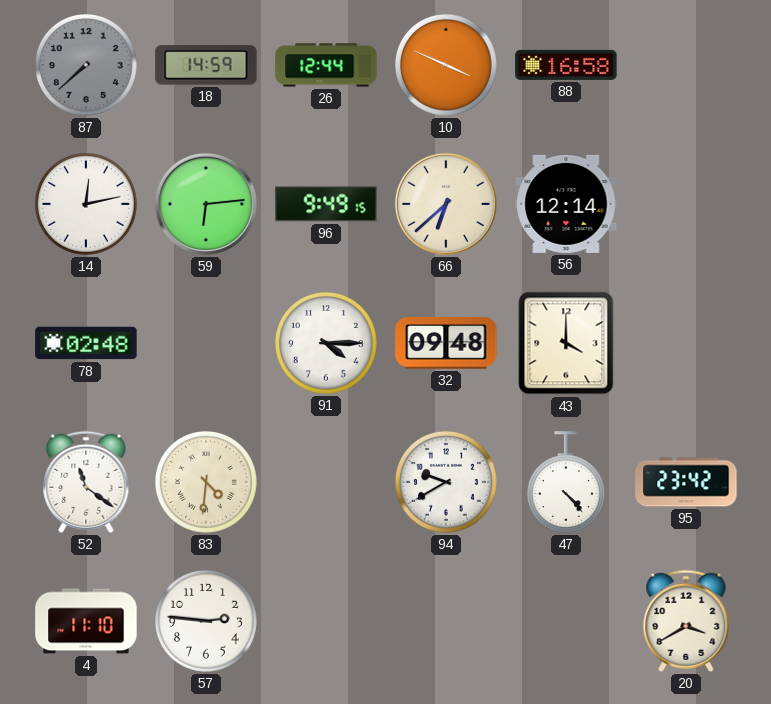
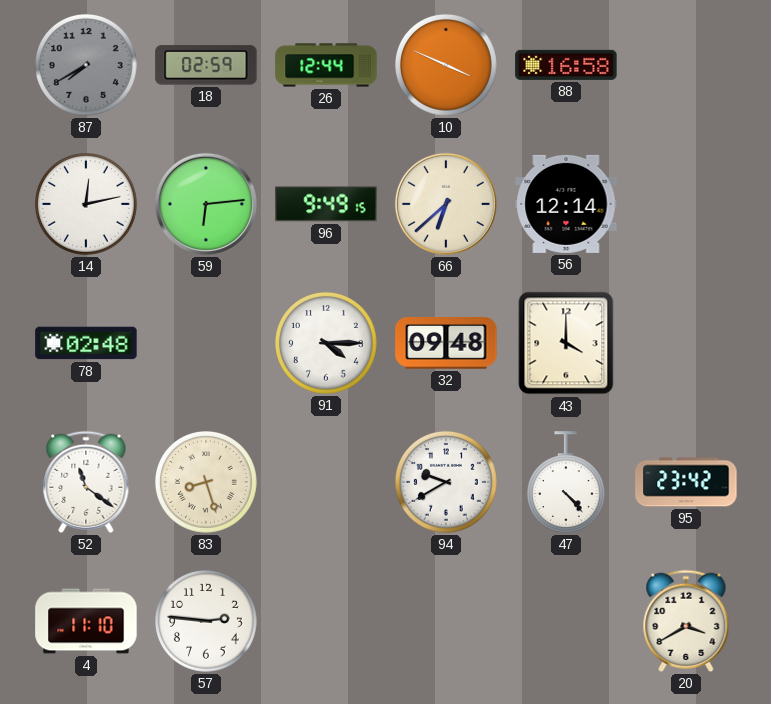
87: 7:38 -> 7:40
18: 14:59 -> 02:59
83: 4:31 -> 8:27
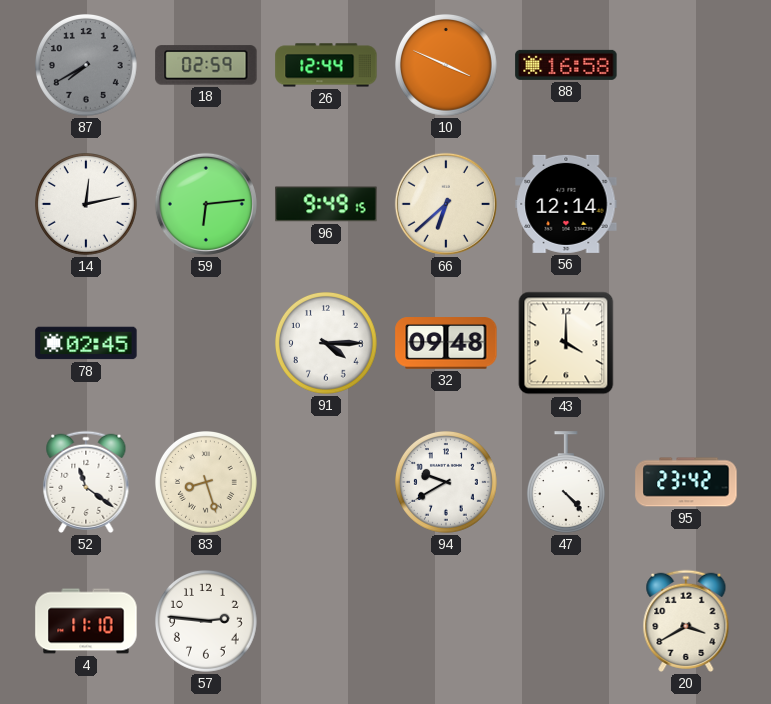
78: 02:48 -> 02:45
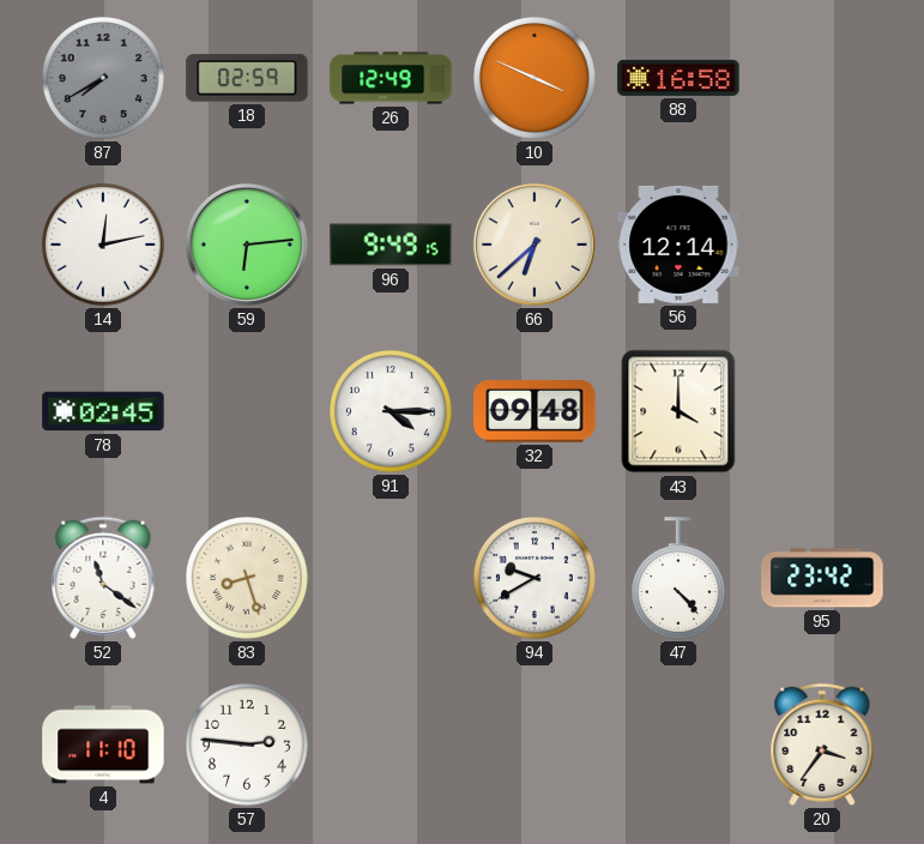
26: 12:44 -> 12:49
20: 3:40 -> 3:36
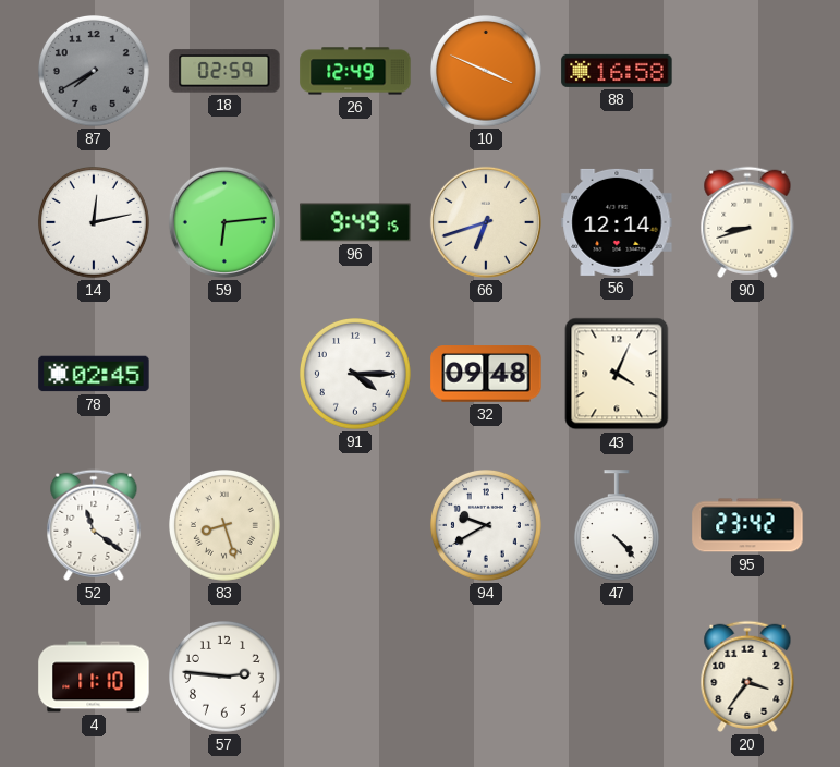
66: 6:38 -> 6:42
90: none -> 8:42
43: 4:00 -> 4:04
